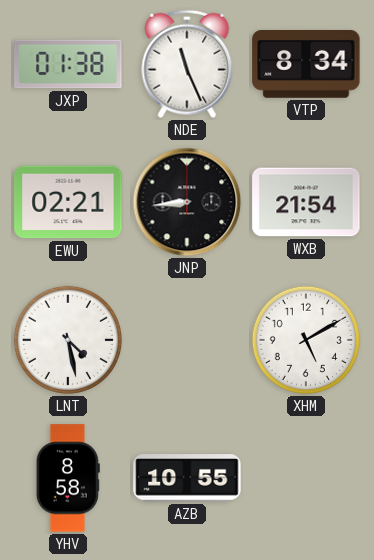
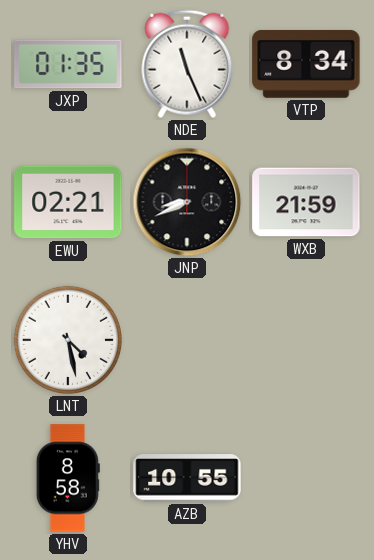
JXP: 01:38 -> 01:35
JNP: 8:44 -> 8:41
WXB: 21:54 -> 21:59
XHM: 5:10 -> none
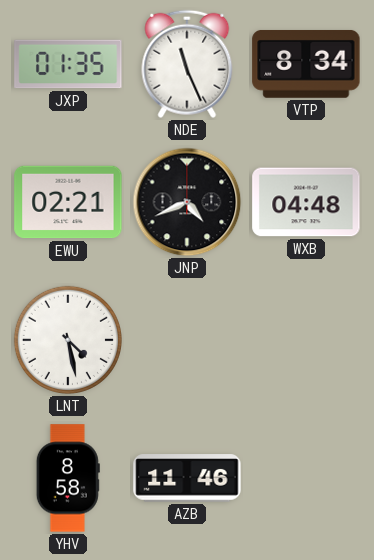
JNP: 8:41 -> 4:41
WXB: 21:59 -> 04:48
AZB: 10:55 -> 11:46
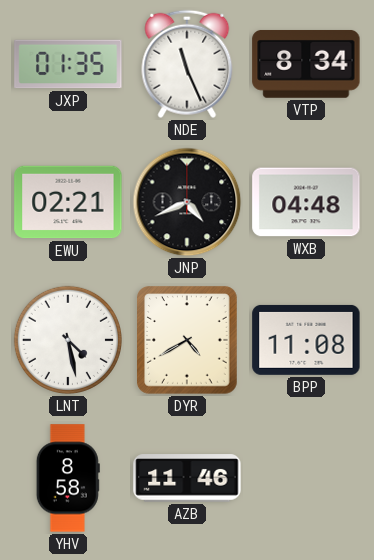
DYR: none -> 4:40
BPP: none -> 11:08
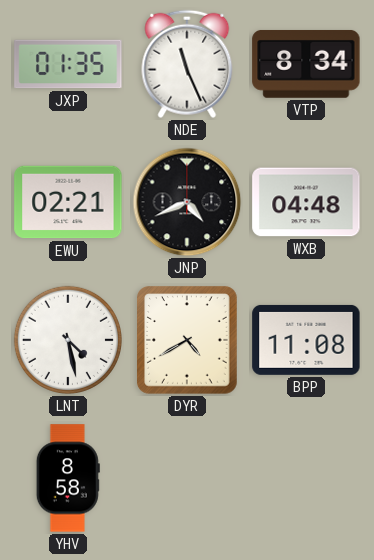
AZB: 11:46 -> none
